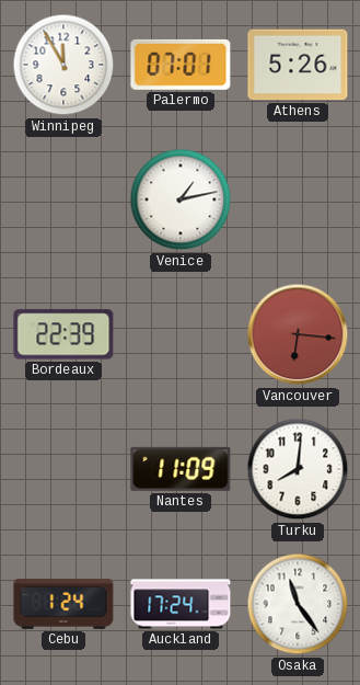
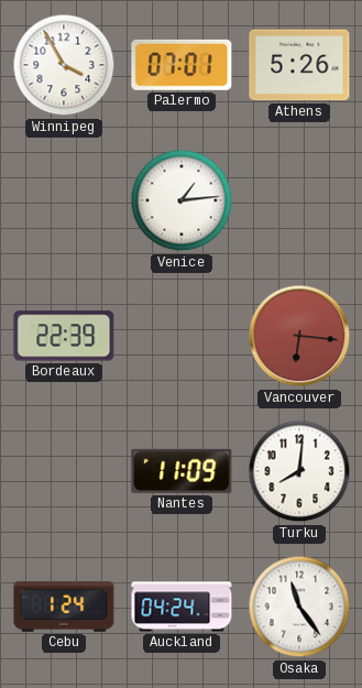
Winnipeg: 11:55 -> 3:55
Venice: 1:13 -> 1:14
Auckland: 17:24 -> 04:24
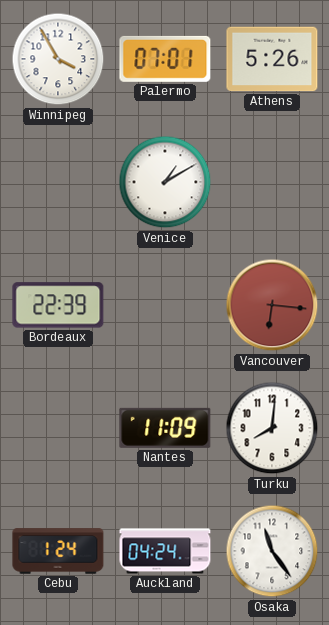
Venice: 1:14 -> 1:10
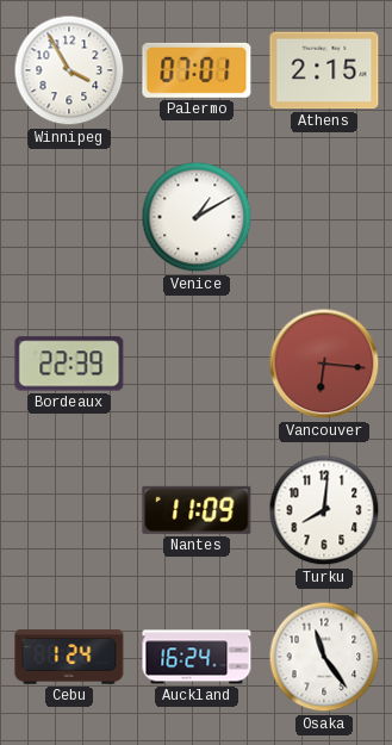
Athens: 5:26 -> 2:15
Auckland: 04:24 -> 16:24
